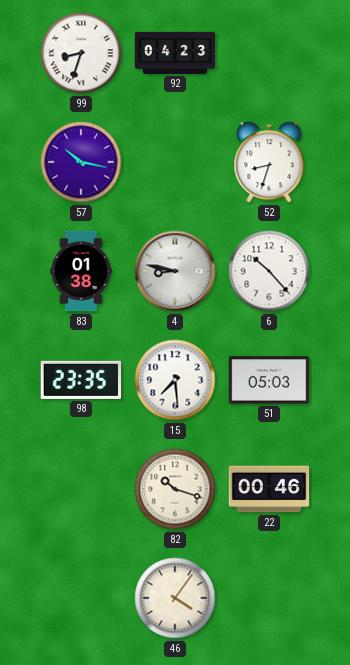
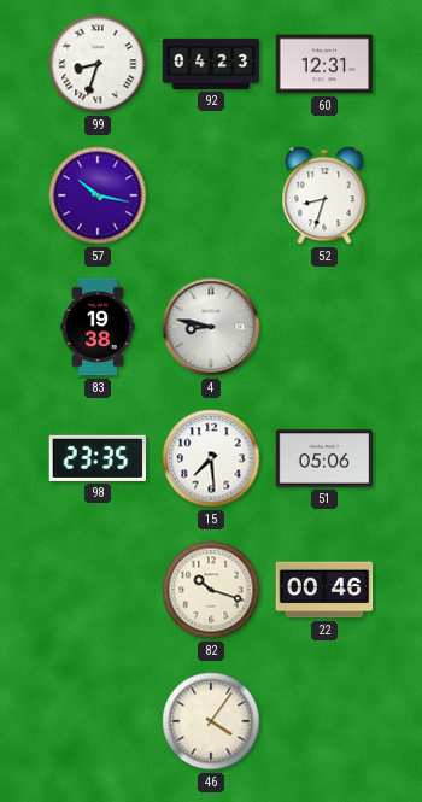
60: none -> 12:31
83: 01:38 -> 19:38
6: 10:23 -> none
51: 05:03 -> 05:06
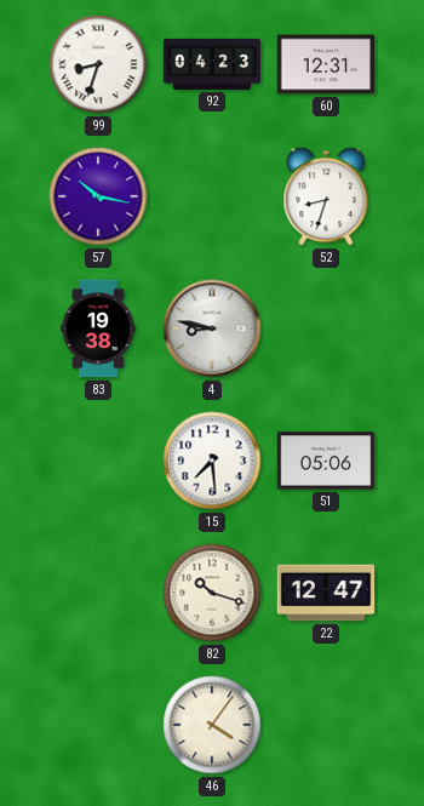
98: 23:35 -> none
22: 00:46 -> 12:47
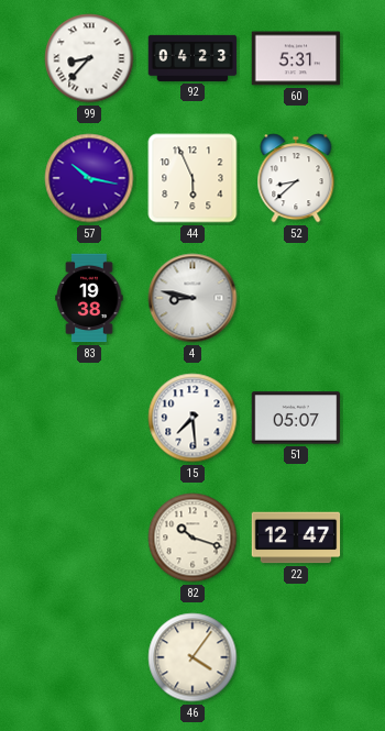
99: 8:33 -> 8:37
60: 12:31 -> 5:31
44: none -> 5:56
52: 8:33 -> 8:38
51: 05:06 -> 05:07
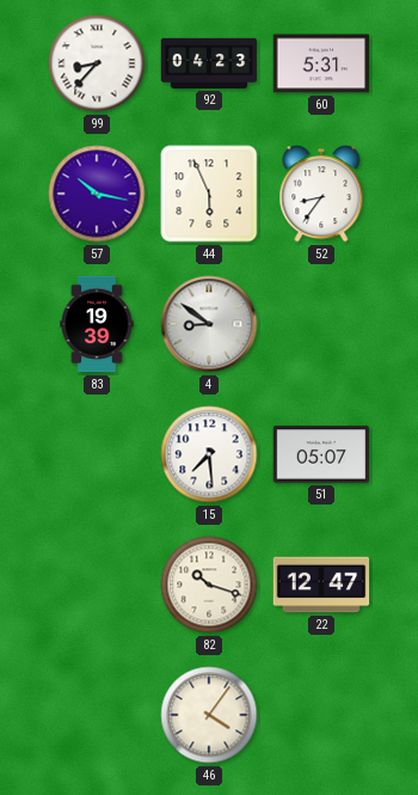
52: 8:38 -> 8:36
83: 19:38 -> 19:39
4: 8:47 -> 8:51
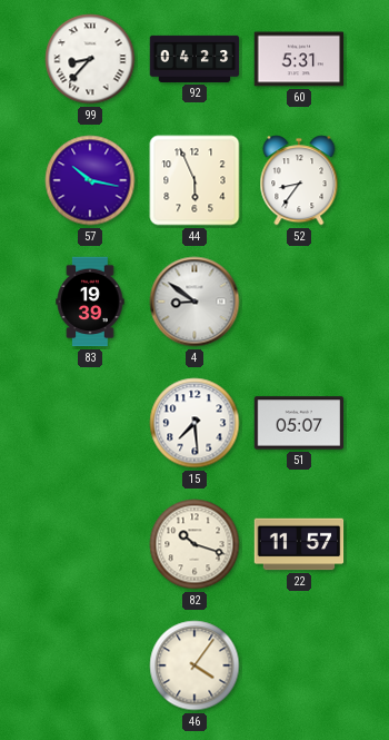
22: 12:47 -> 11:57
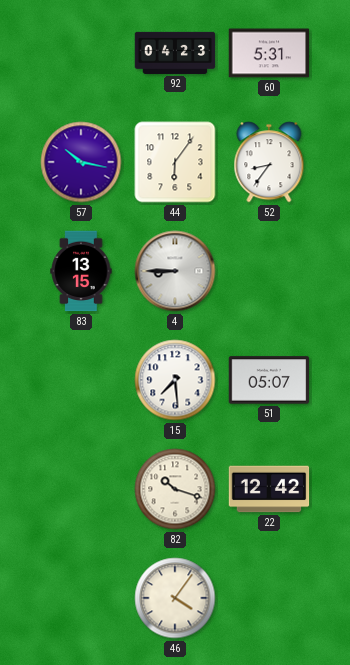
99: 8:37 -> none
44: 5:56 -> 6:06
83: 19:39 -> 13:15
4: 8:51 -> 8:45
22: 11:57 -> 12:42
